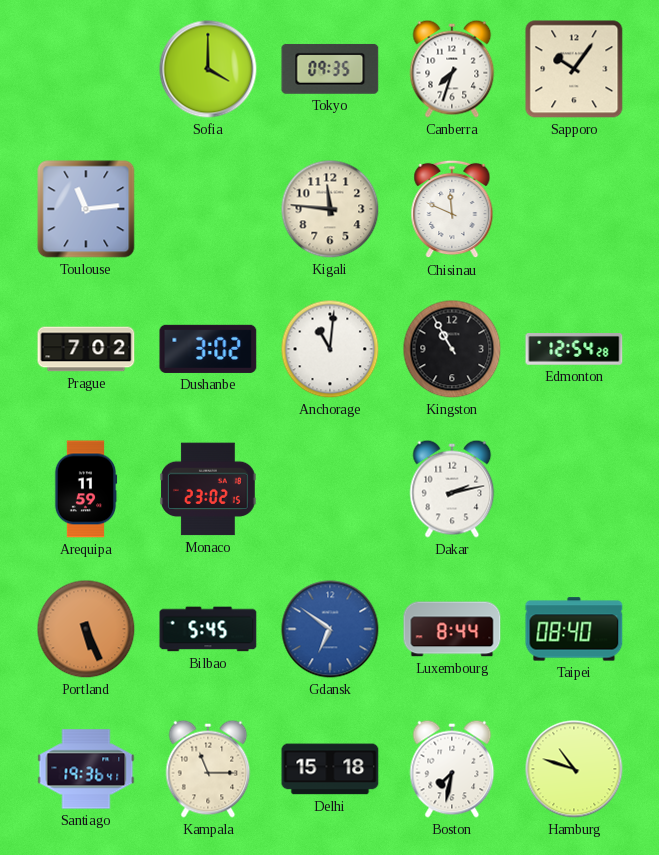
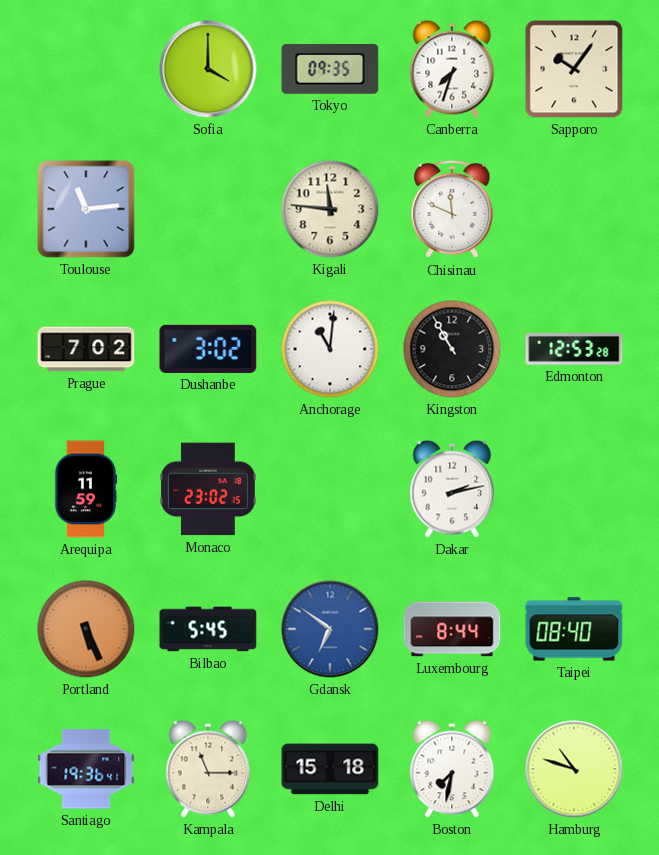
Edmonton: 12:54 -> 12:53
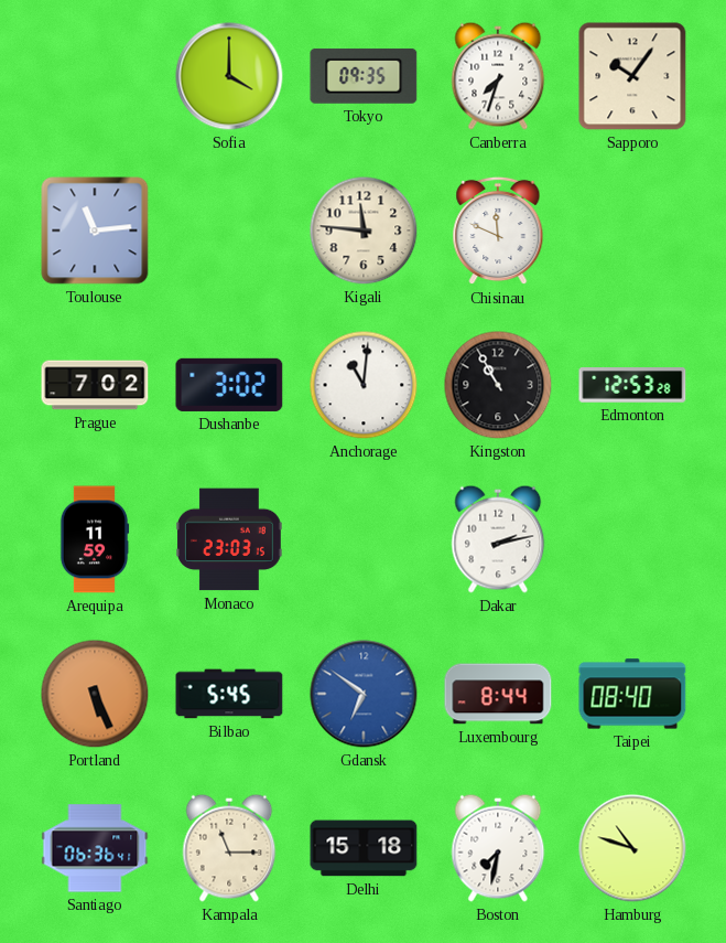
Monaco: 23:02 -> 23:03
Santiago: 19:36 -> 06:36
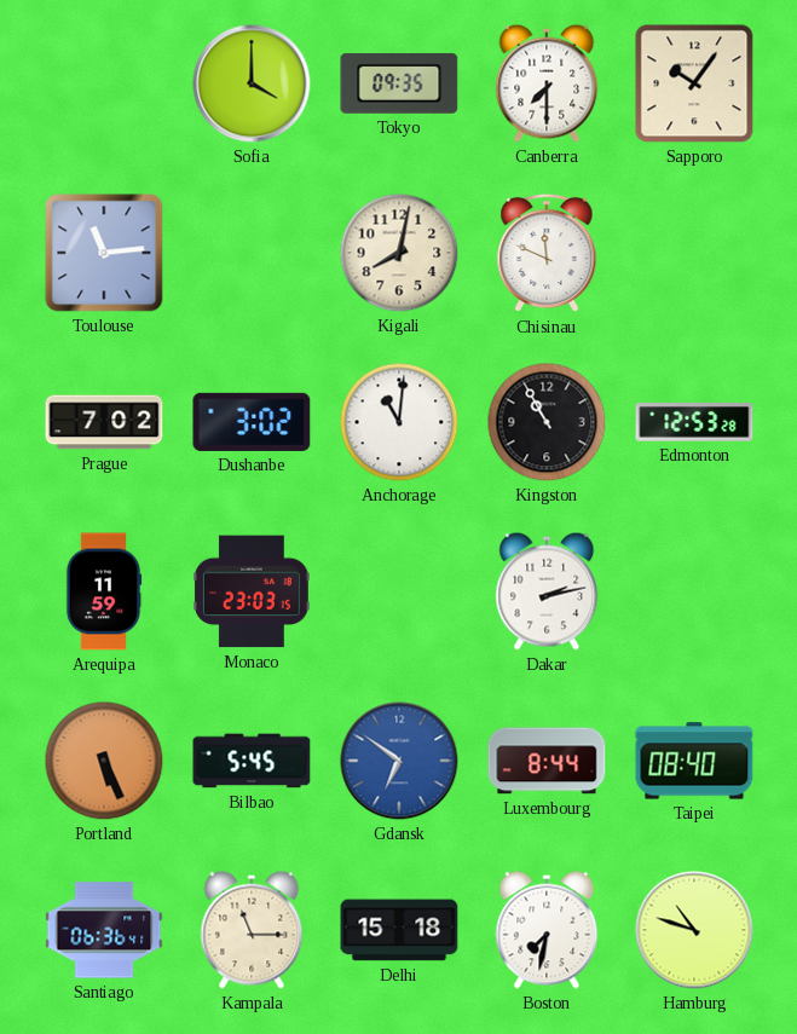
Canberra: 7:33 -> 7:30
Kigali: 11:46 -> 8:02
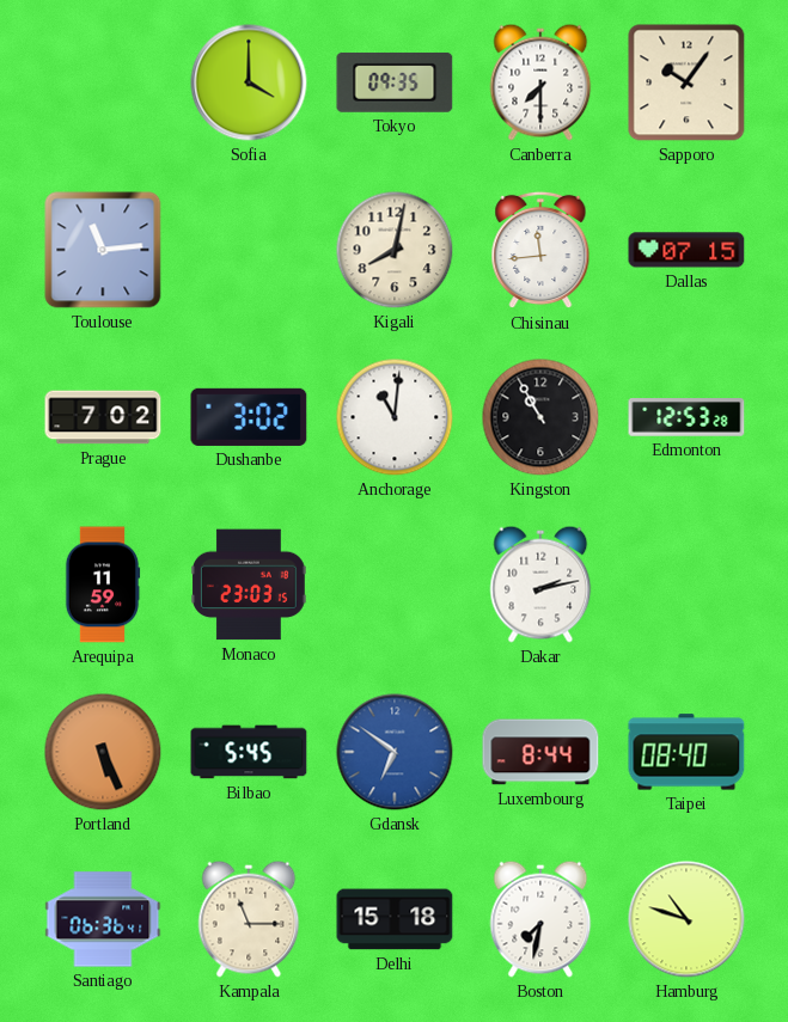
Chisinau: 11:49 -> 11:44
Dallas: none -> 07:15
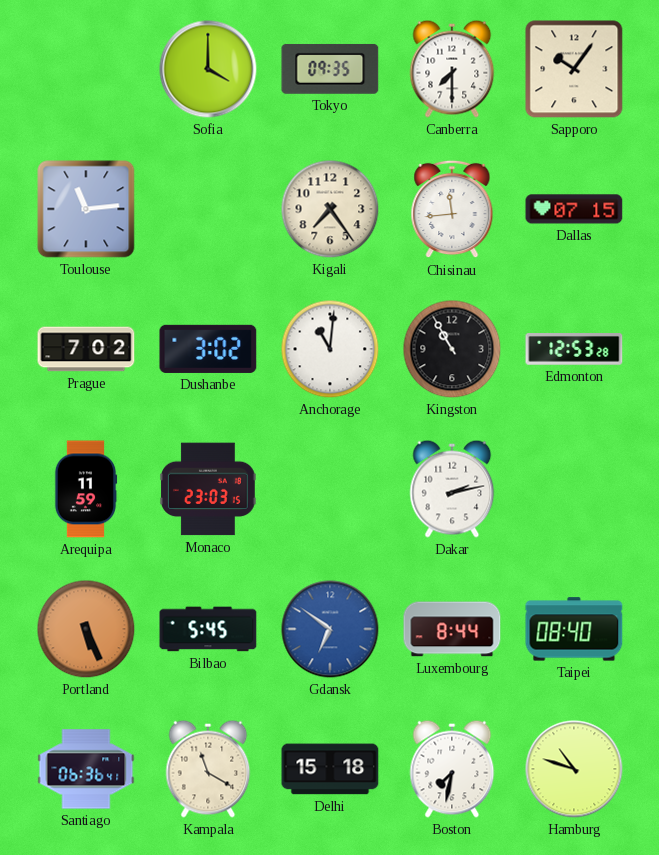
Kigali: 8:02 -> 7:24
Kampala: 11:15 -> 11:20
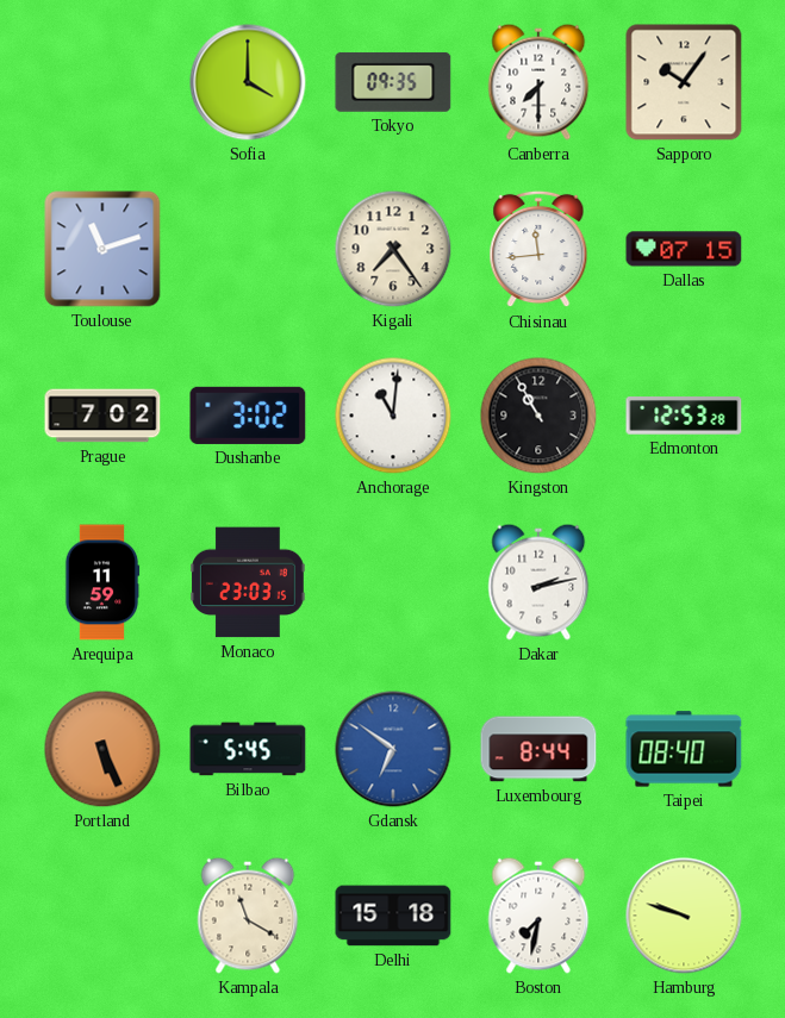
Toulouse: 11:14 -> 11:12
Santiago: 06:36 -> none
Hamburg: 10:48 -> 9:48
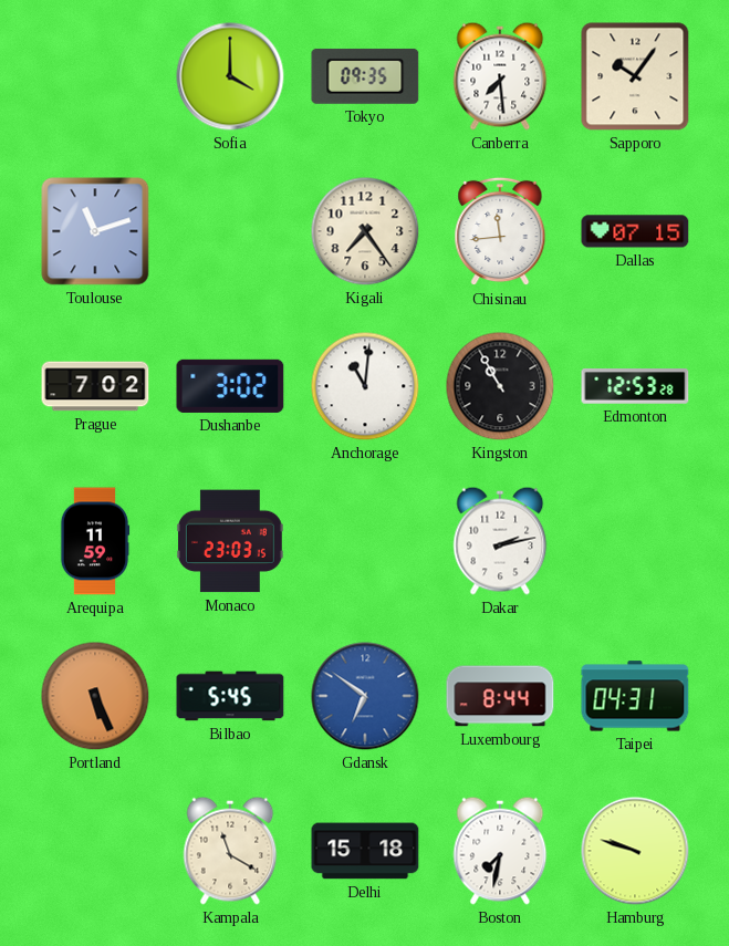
Canberra: 7:30 -> 7:29
Taipei: 08:40 -> 04:31
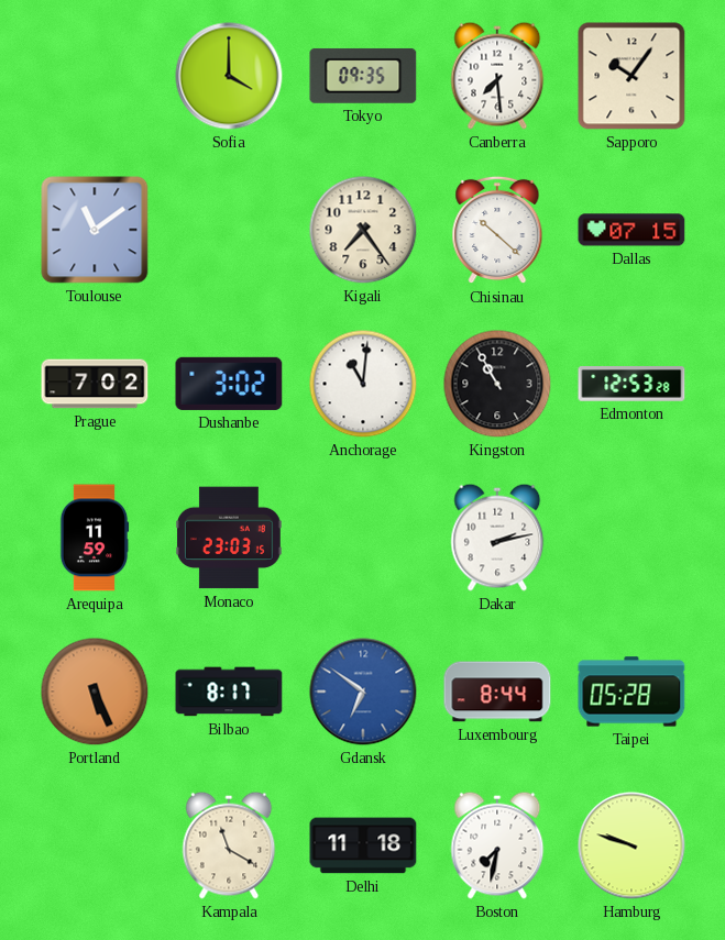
Toulouse: 11:12 -> 11:09
Chisinau: 11:44 -> 10:22
Bilbao: 5:45 -> 8:17
Taipei: 04:31 -> 05:28
Delhi: 15:18 -> 11:18
